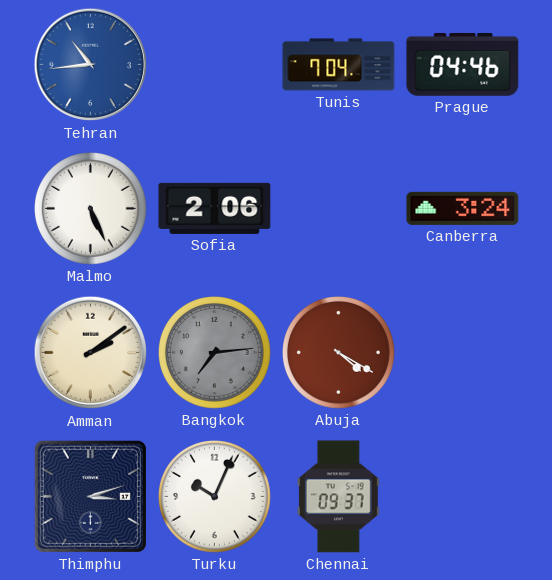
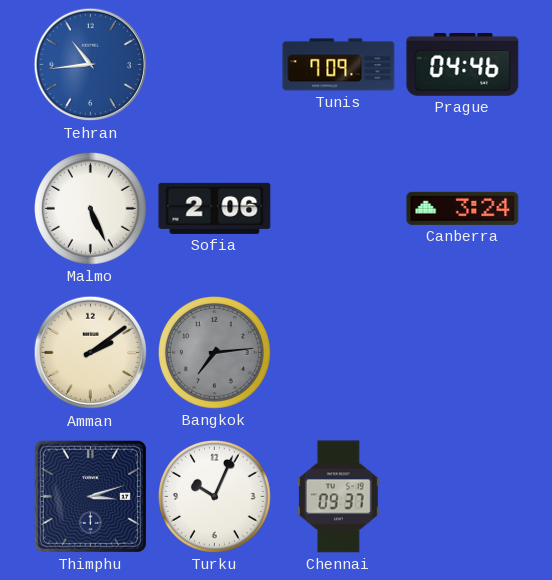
Tunis: 7:04 -> 7:09
Abuja: 4:20 -> none
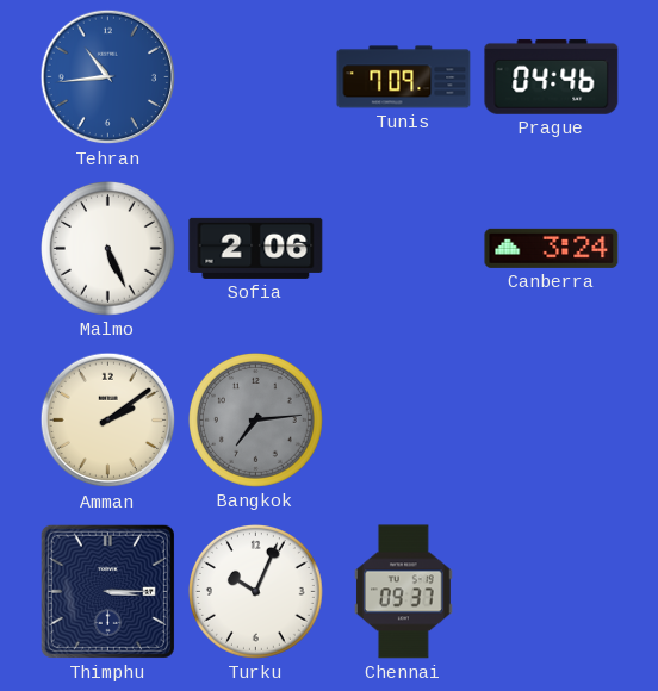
Thimphu: 3:12 -> 3:15
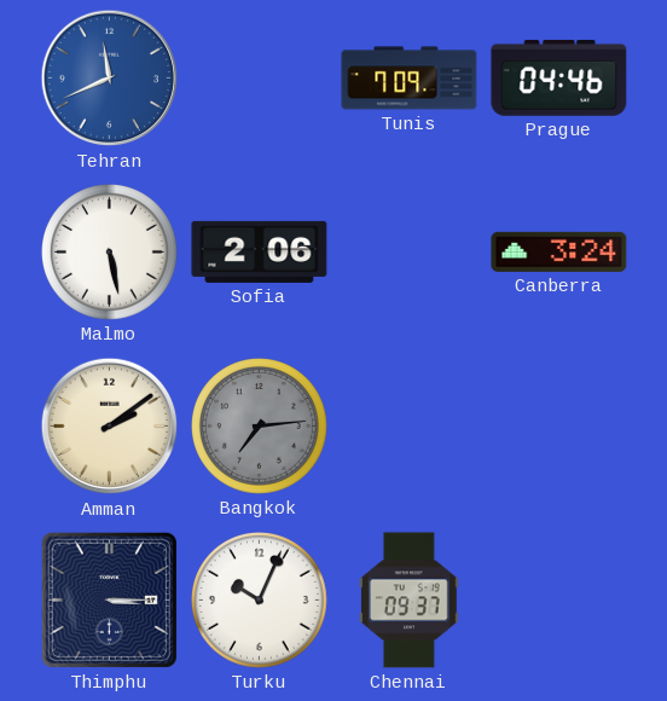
Tehran: 10:44 -> 11:41
Malmo: 5:26 -> 5:28
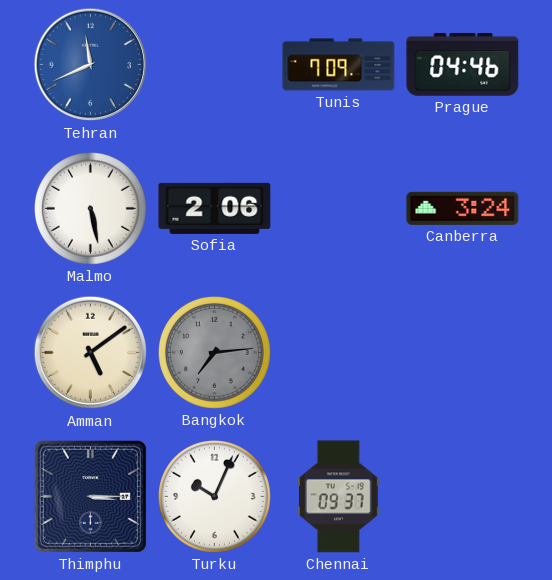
Amman: 2:09 -> 5:09
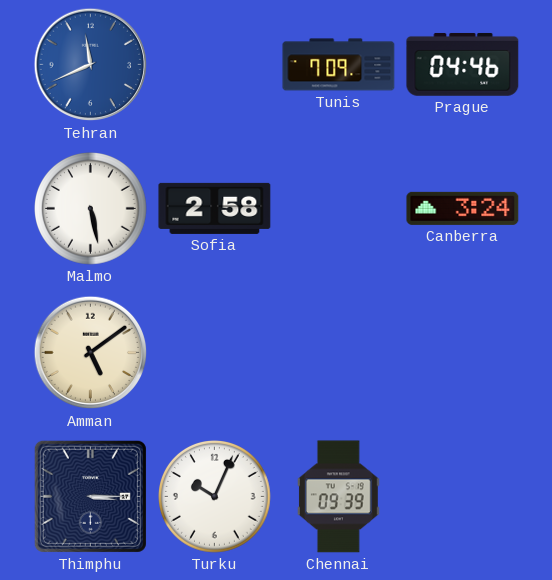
Sofia: 2:06 -> 2:58
Bangkok: 7:14 -> none
Chennai: 09:37 -> 09:39
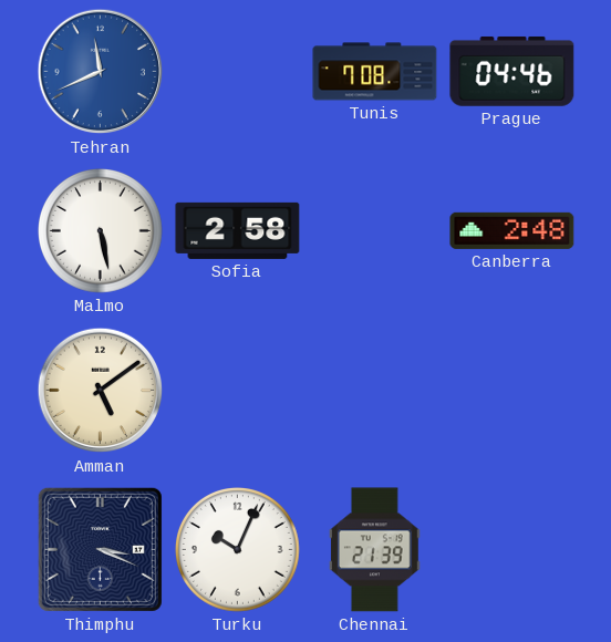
Tunis: 7:09 -> 7:08
Canberra: 3:24 -> 2:48
Thimphu: 3:15 -> 3:19
Chennai: 09:39 -> 21:39
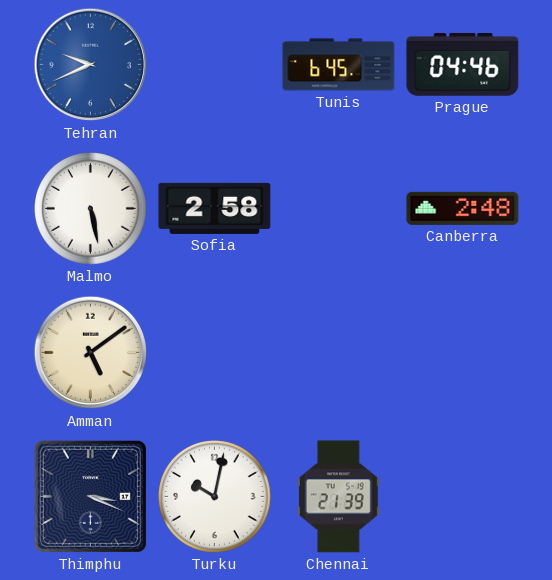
Tehran: 11:41 -> 9:41
Tunis: 7:08 -> 6:45
Turku: 10:04 -> 10:02
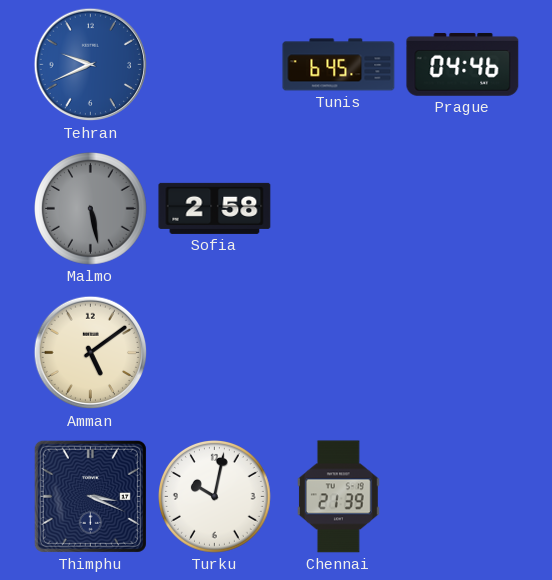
Malmo dial: white -> grey
Canberra: 2:48 -> none
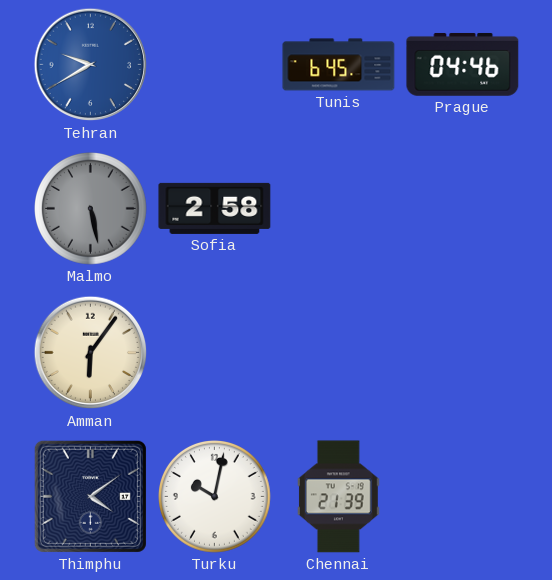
Tehran: 9:41 -> 9:40
Amman: 5:09 -> 6:06
Thimphu: 3:19 -> 4:09
